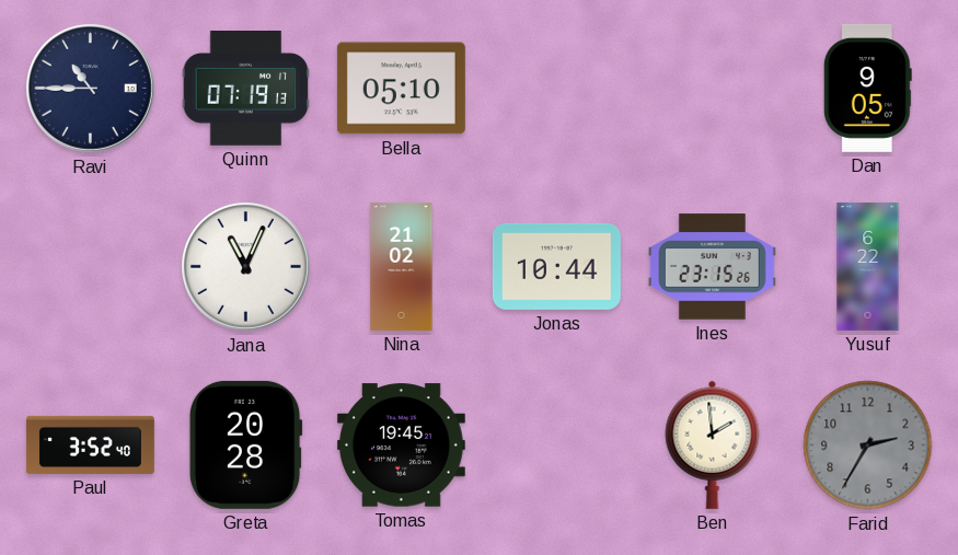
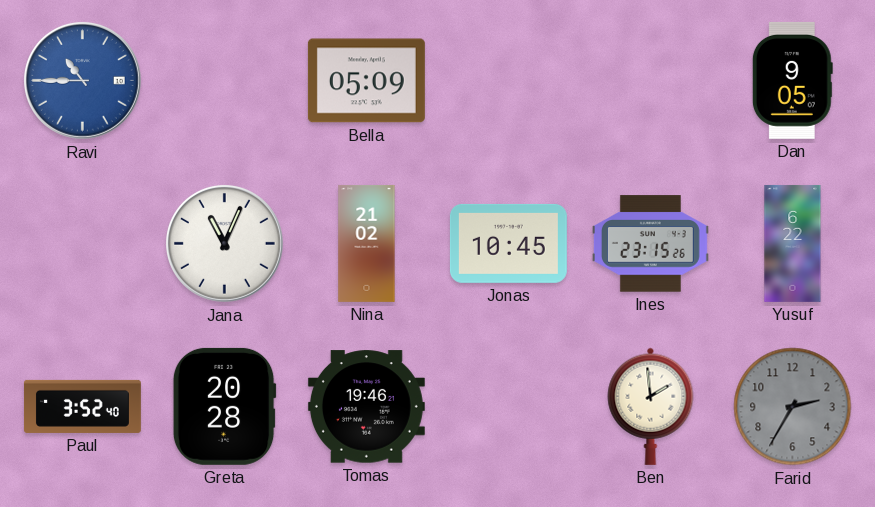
Ravi dial: navy -> blue
Quinn: 07:19 -> none
Bella: 05:10 -> 05:09
Jonas: 10:44 -> 10:45
Tomas: 19:45 -> 19:46
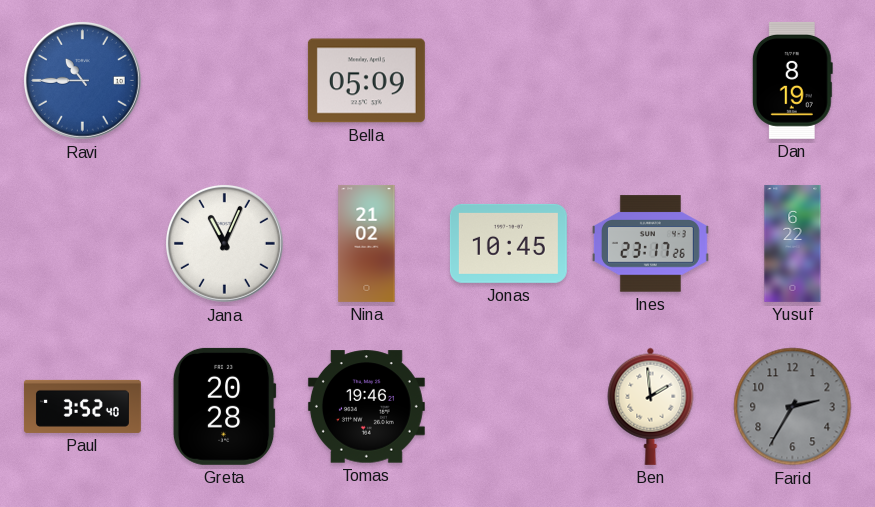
Dan: 9:05 -> 8:19
Ines: 23:15 -> 23:17
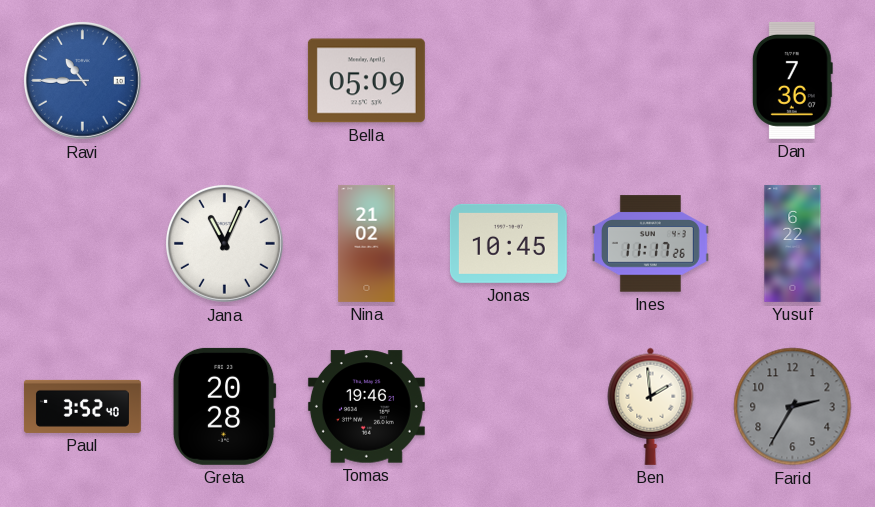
Dan: 8:19 -> 7:36
Ines: 23:17 -> 11:17
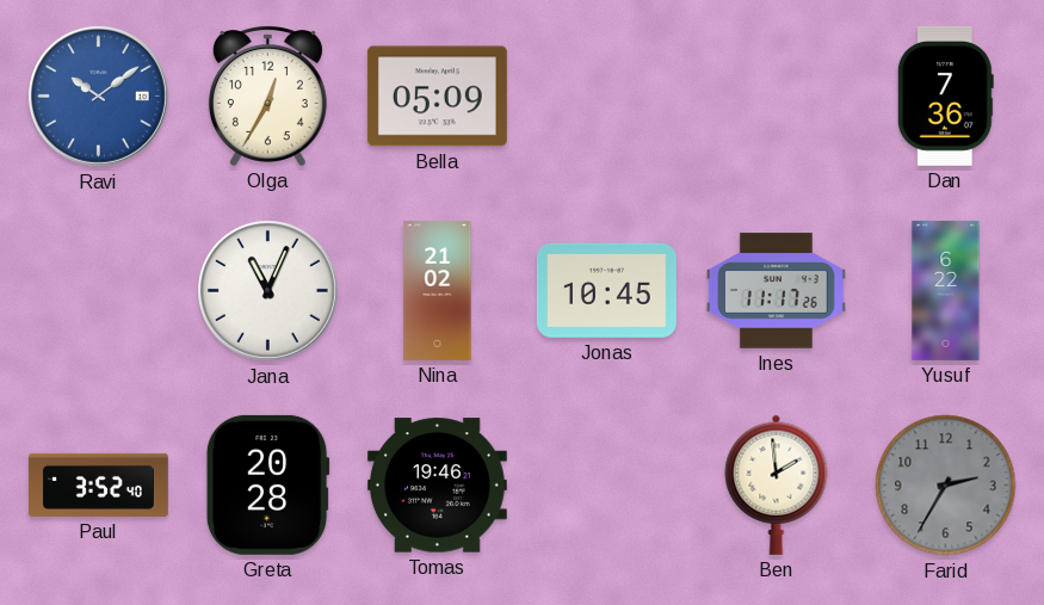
Ravi: 10:45 -> 10:09
Olga: none -> 12:35
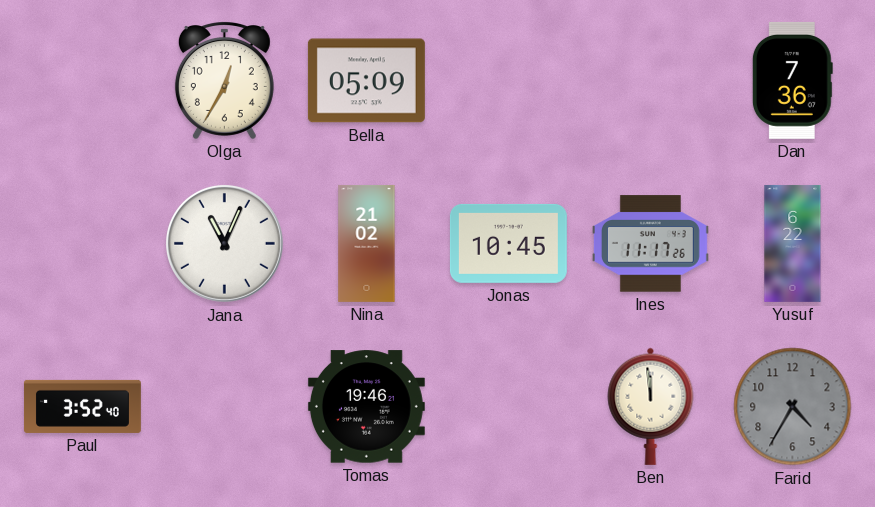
Ravi: 10:09 -> none
Greta: 20:28 -> none
Ben: 1:59 -> 11:59
Farid: 2:35 -> 4:35
